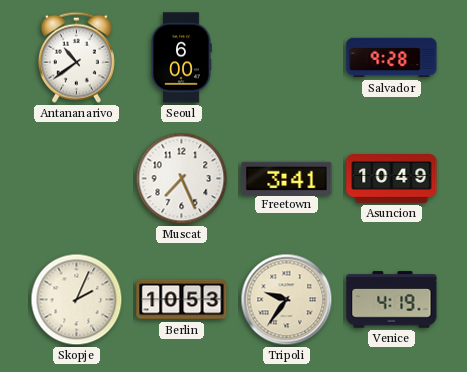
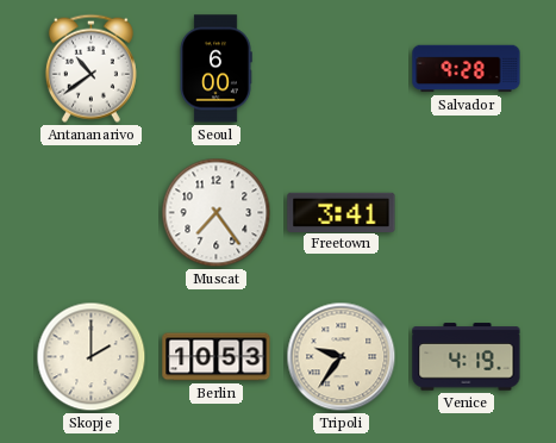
Muscat: 7:26 -> 7:24
Asuncion: 10:49 -> none
Skopje: 2:04 -> 2:00
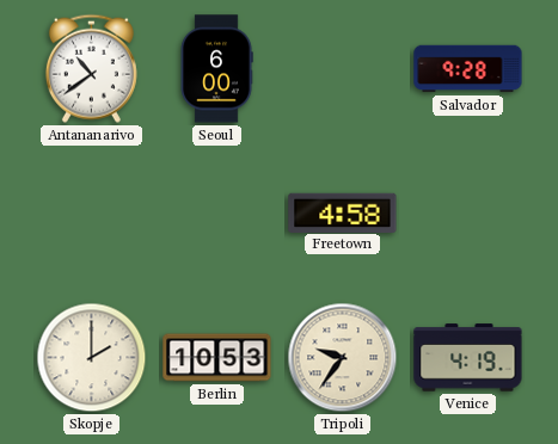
Muscat: 7:24 -> none
Freetown: 3:41 -> 4:58
